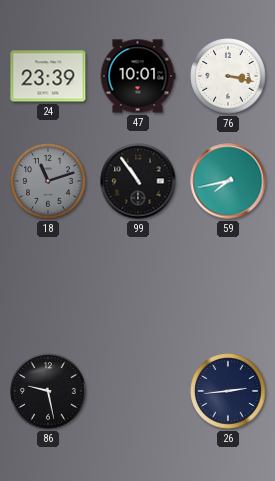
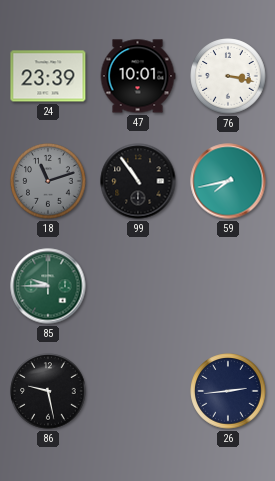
85: none -> 9:45
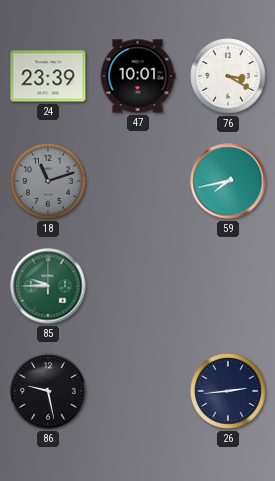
76: 3:17 -> 3:20
99: 10:54 -> none
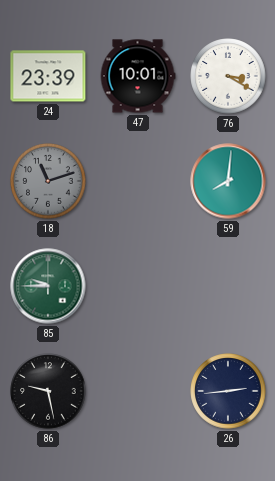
59: 7:43 -> 8:01
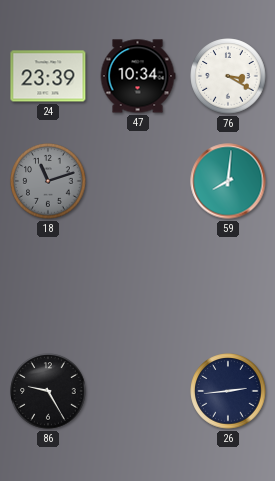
47: 10:01 -> 10:34
85: 9:45 -> none
86: 9:28 -> 9:25
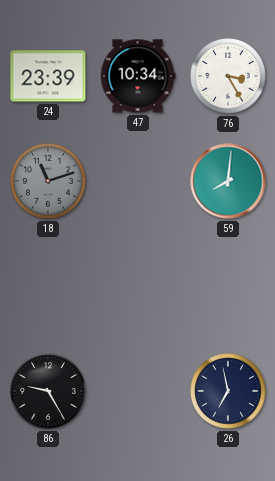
76: 3:20 -> 3:25
26: 2:44 -> 6:58
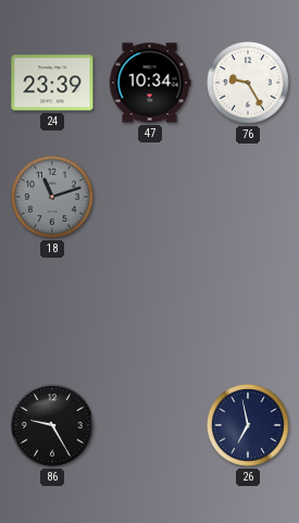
76: 3:25 -> 9:25
59: 8:01 -> none
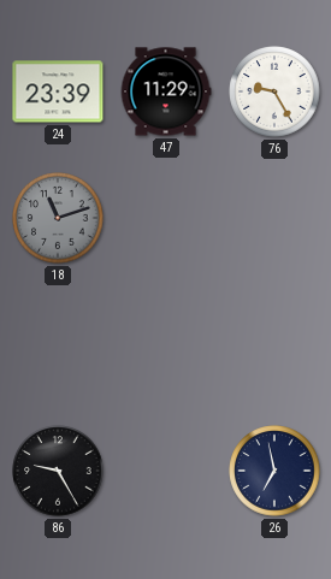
47: 10:34 -> 11:29
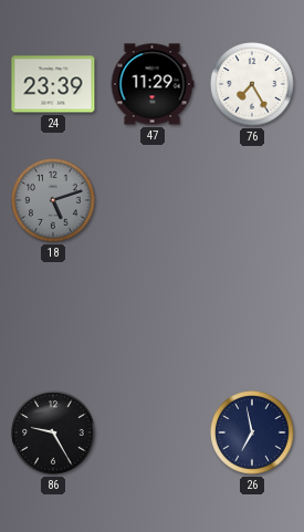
76: 9:25 -> 7:25
18: 11:12 -> 5:12
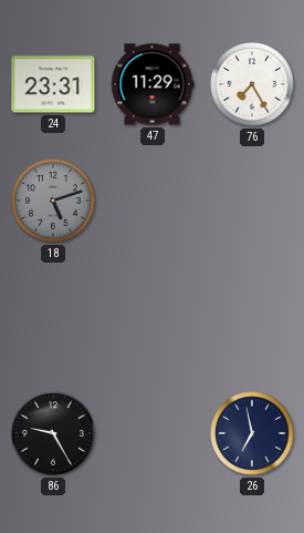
24: 23:39 -> 23:31
